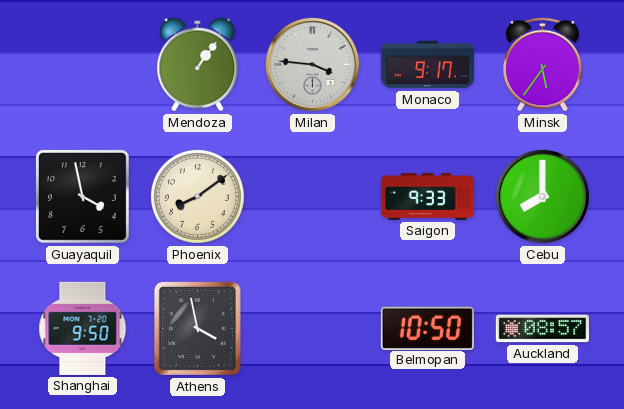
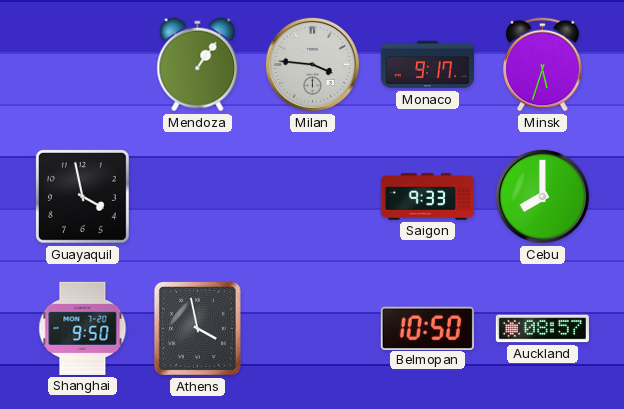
Minsk: 5:36 -> 5:33
Phoenix: 8:09 -> none
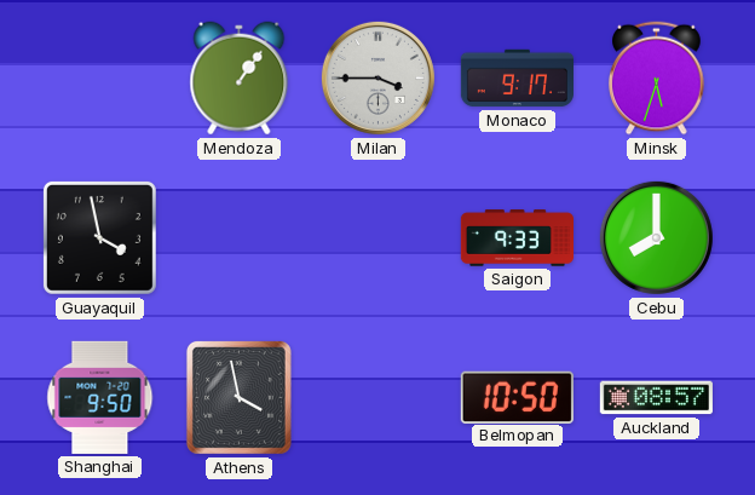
Milan: 3:46 -> 3:45
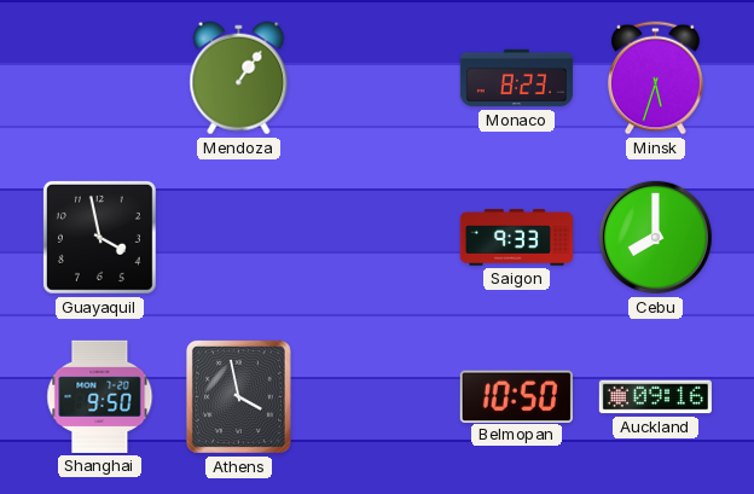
Milan: 3:45 -> none
Monaco: 9:17 -> 8:23
Auckland: 08:57 -> 09:16
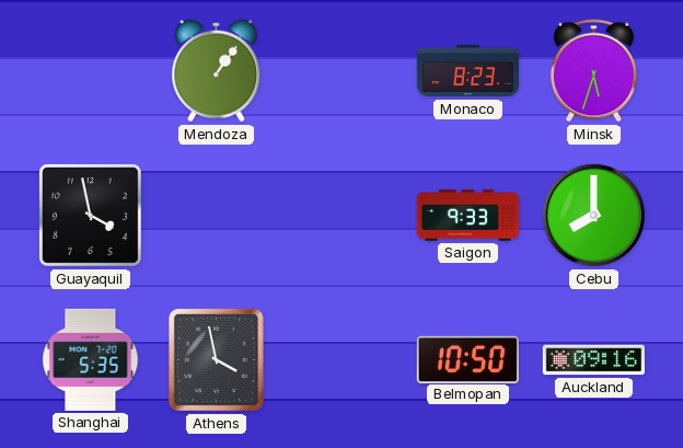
Shanghai: 9:50 -> 5:35
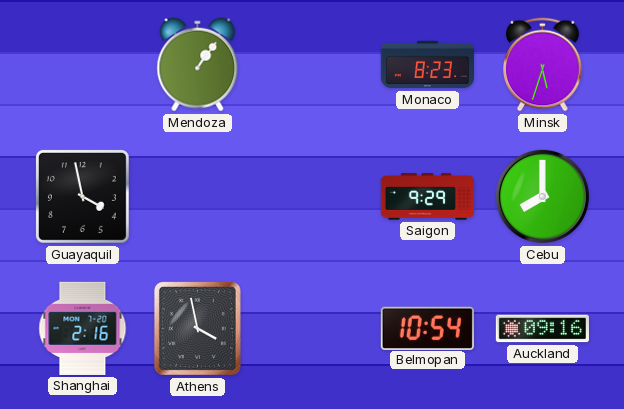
Saigon: 9:33 -> 9:29
Shanghai: 5:35 -> 2:16
Belmopan: 10:50 -> 10:54
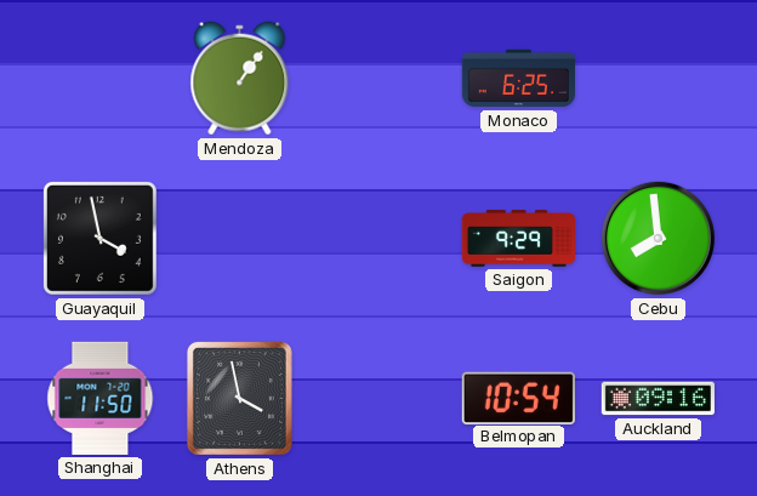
Monaco: 8:23 -> 6:25
Minsk: 5:33 -> none
Cebu: 8:00 -> 7:59
Shanghai: 2:16 -> 11:50
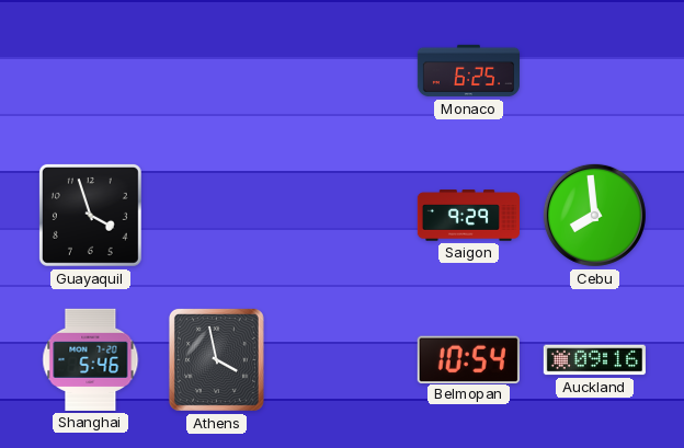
Mendoza: 1:06 -> none
Guayaquil: 3:58 -> 3:57
Shanghai: 11:50 -> 5:46
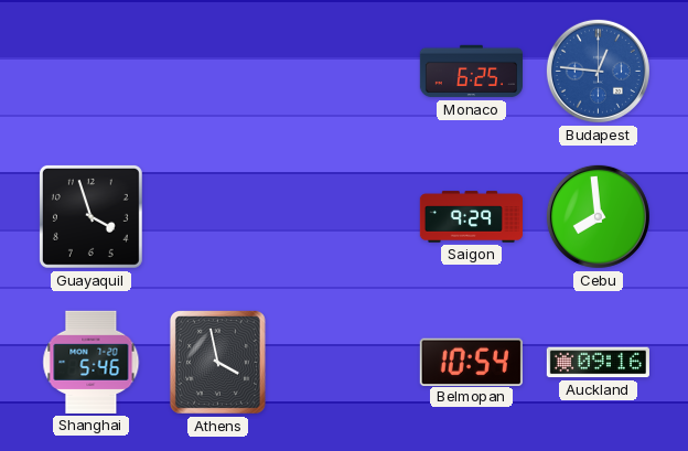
Budapest: none -> 12:46
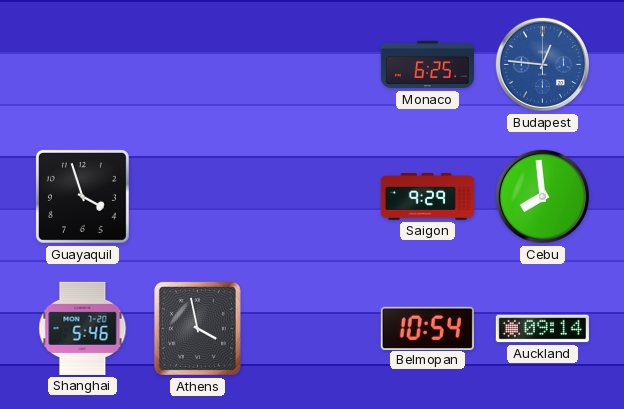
Auckland: 09:16 -> 09:14
